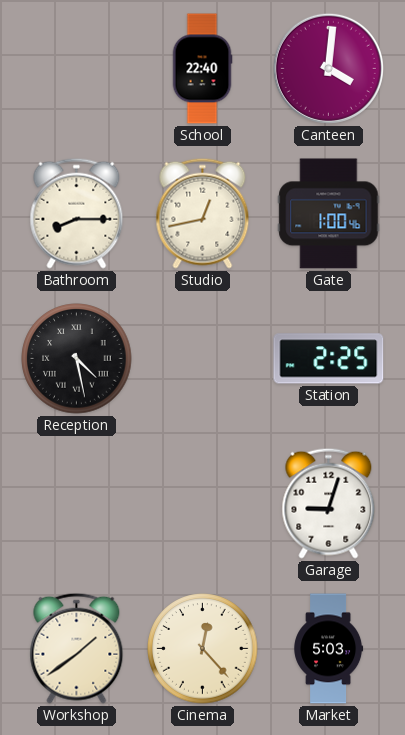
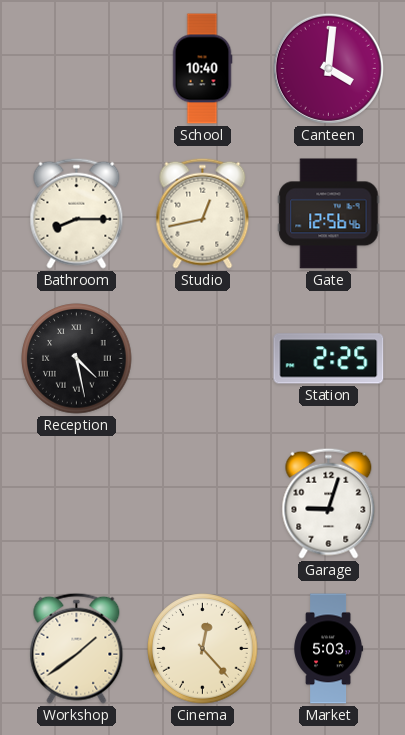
School: 22:40 -> 10:40
Gate: 1:00 -> 12:56
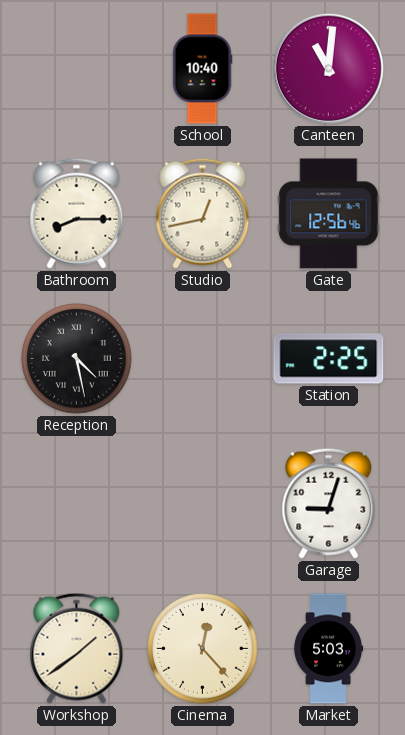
Canteen: 4:01 -> 11:01
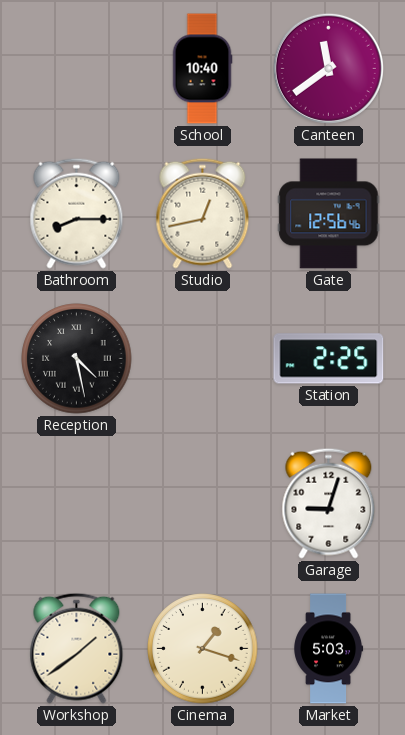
Canteen: 11:01 -> 11:39
Cinema: 12:23 -> 1:18
